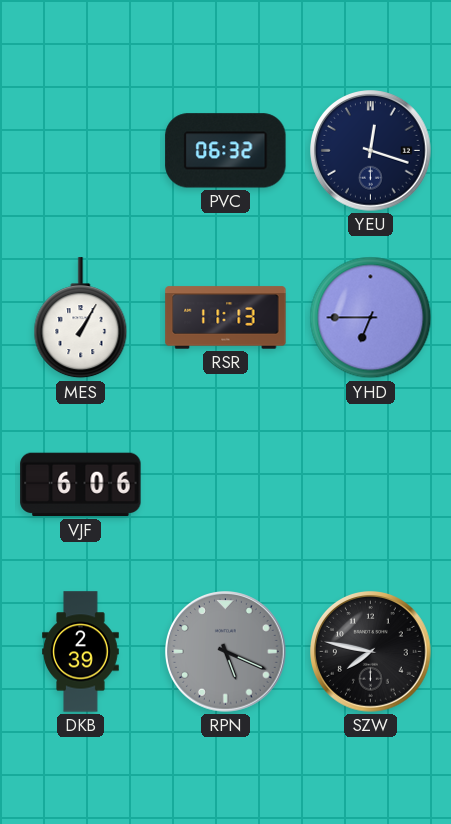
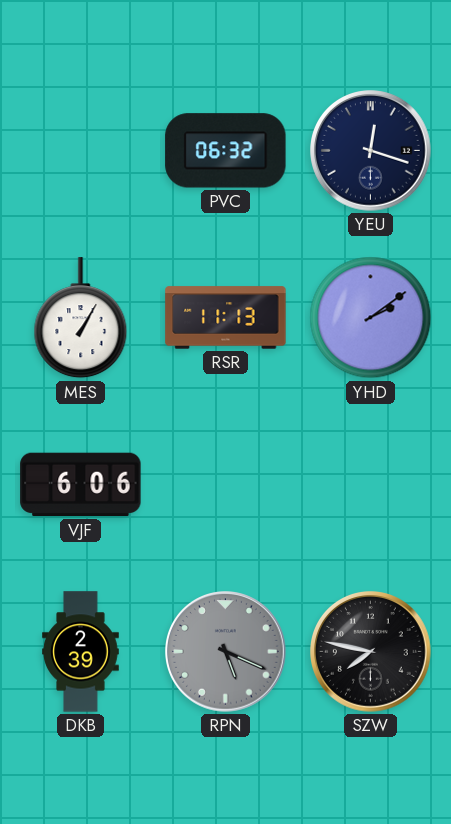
YHD: 6:45 -> 2:09
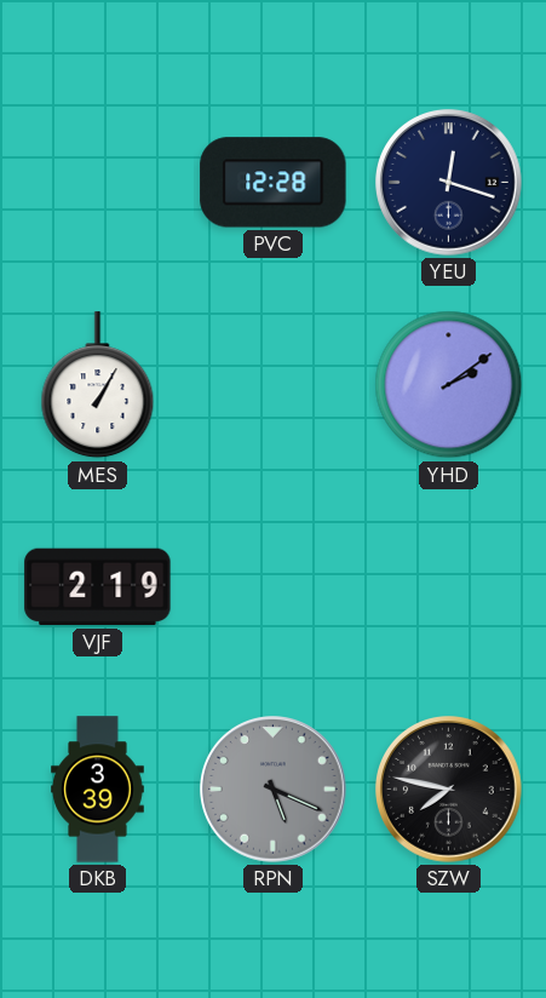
PVC: 06:32 -> 12:28
RSR: 11:13 -> none
VJF: 6:06 -> 2:19
DKB: 2:39 -> 3:39
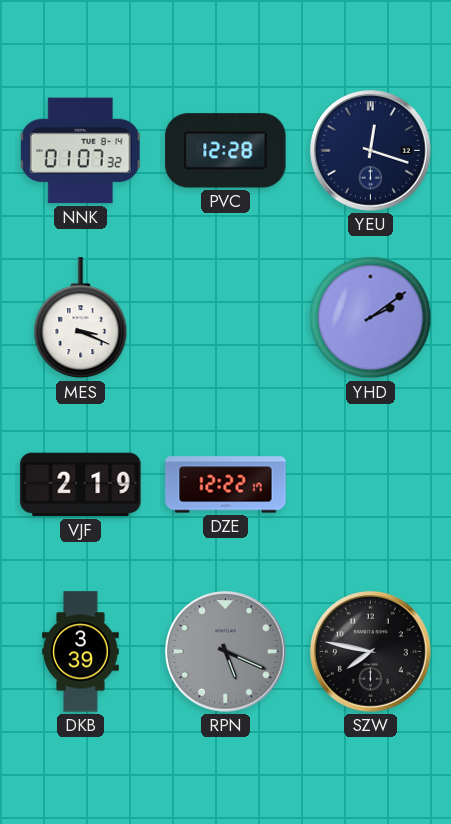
NNK: none -> 01:07
MES: 1:05 -> 3:19
DZE: none -> 12:22
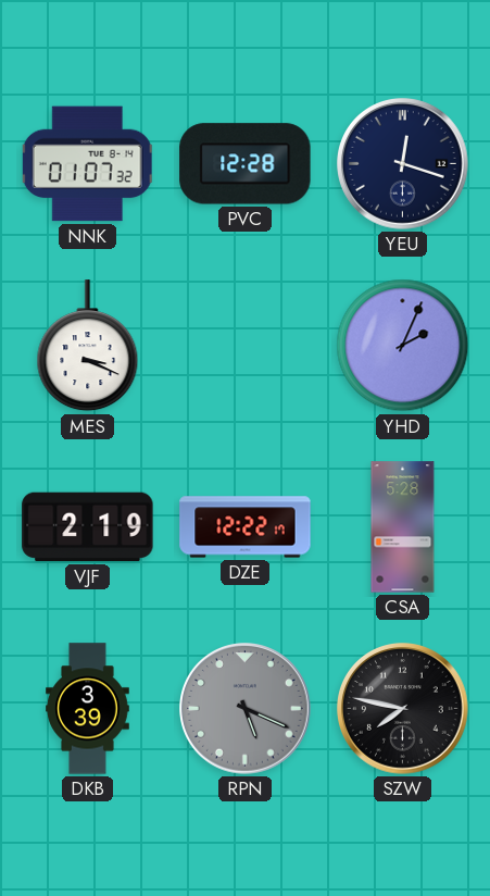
YHD: 2:09 -> 2:04
CSA: none -> 5:28
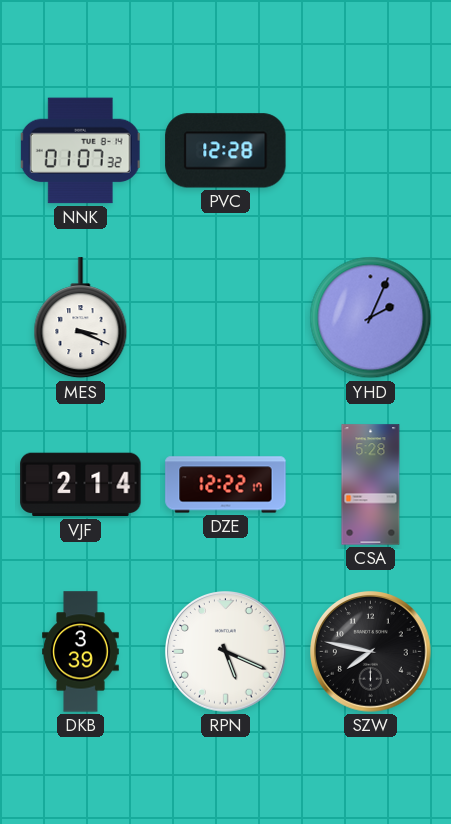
YEU: 12:18 -> none
VJF: 2:19 -> 2:14
RPN dial: grey -> white
